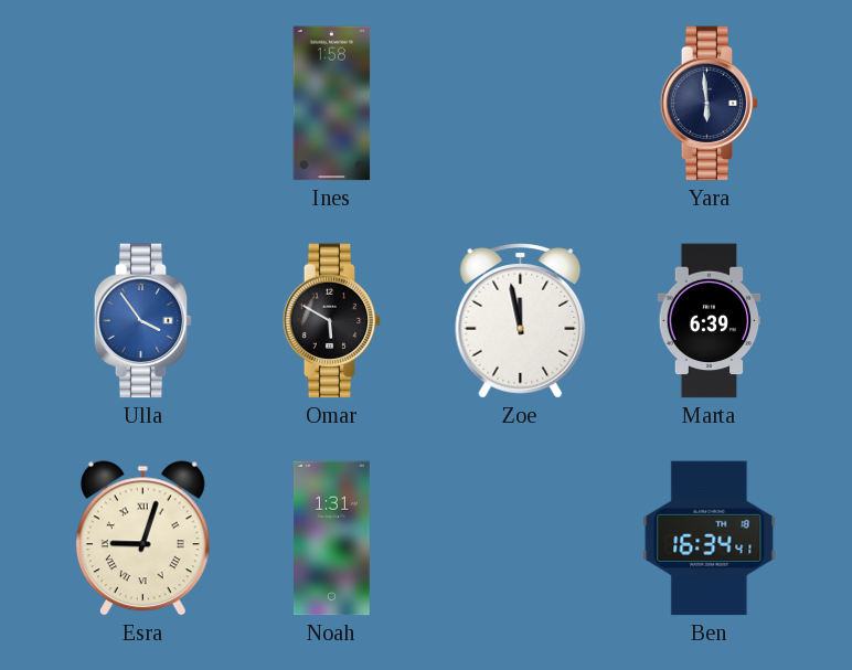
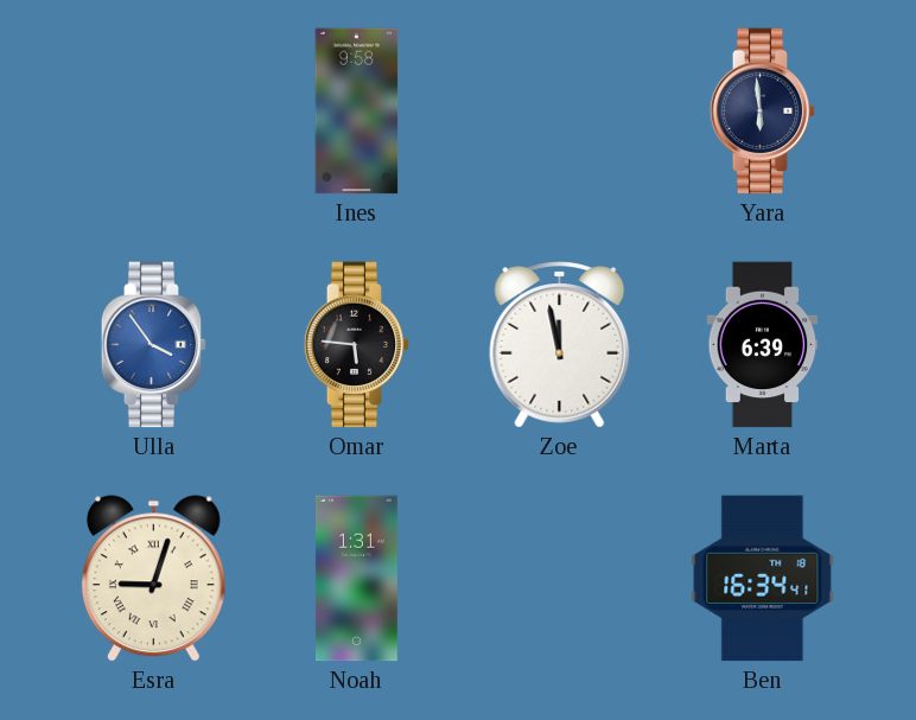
Ines: 1:58 -> 9:58
Omar: 5:50 -> 5:46
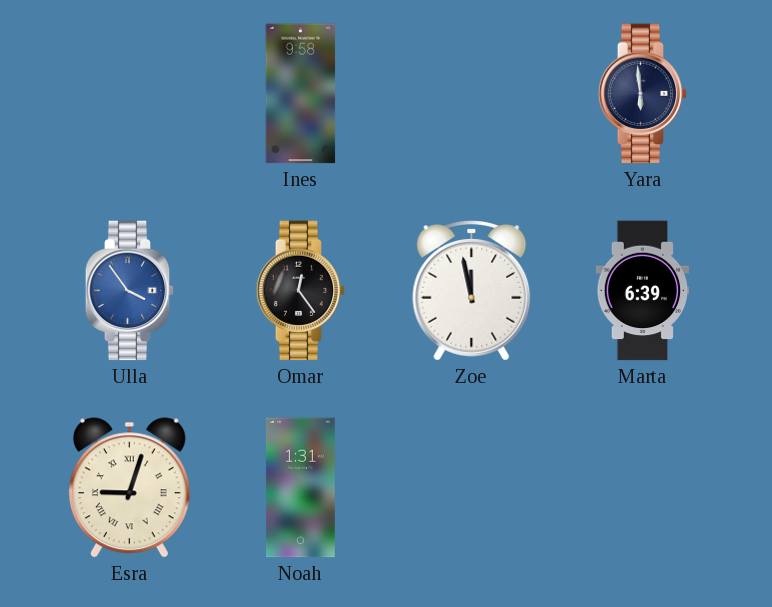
Omar: 5:46 -> 12:24
Ben: 16:34 -> none
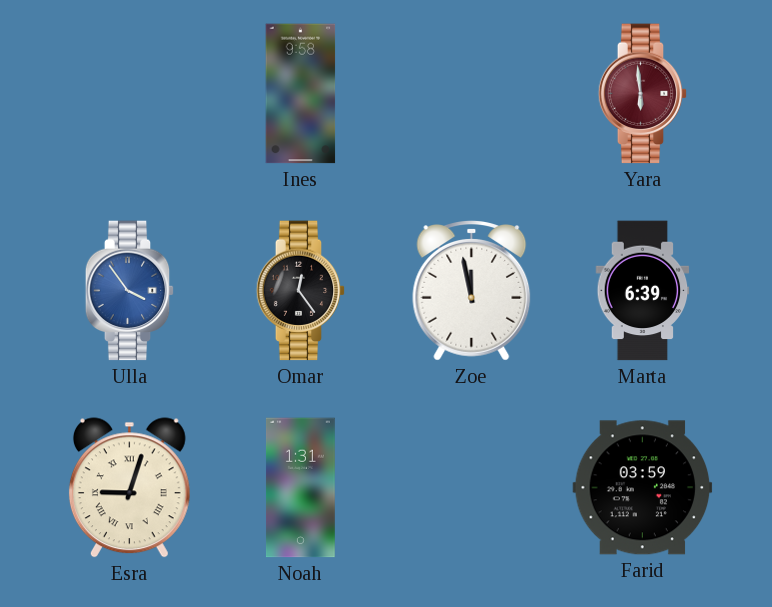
Yara dial: navy -> burgundy
Farid: none -> 03:59
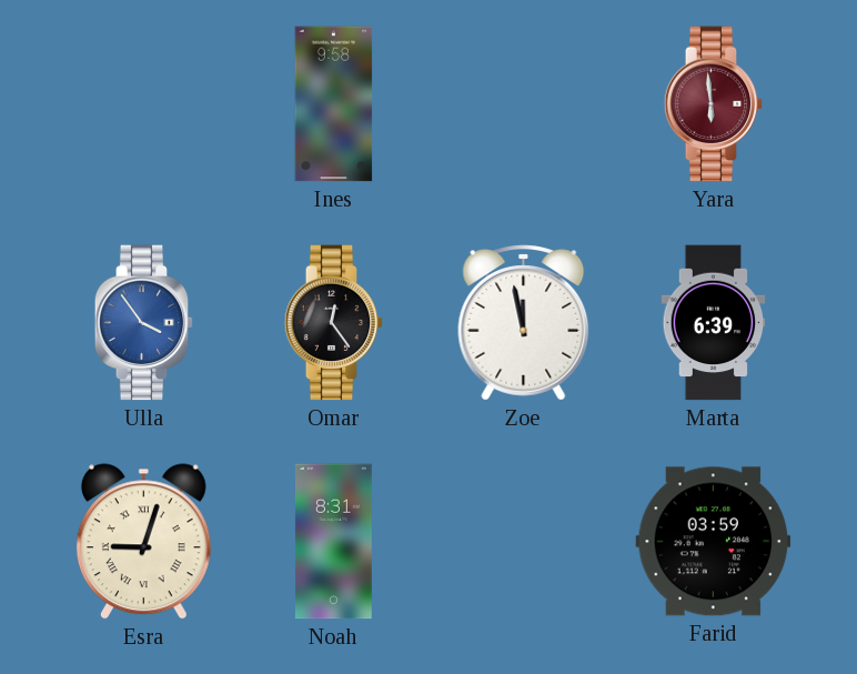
Noah: 1:31 -> 8:31
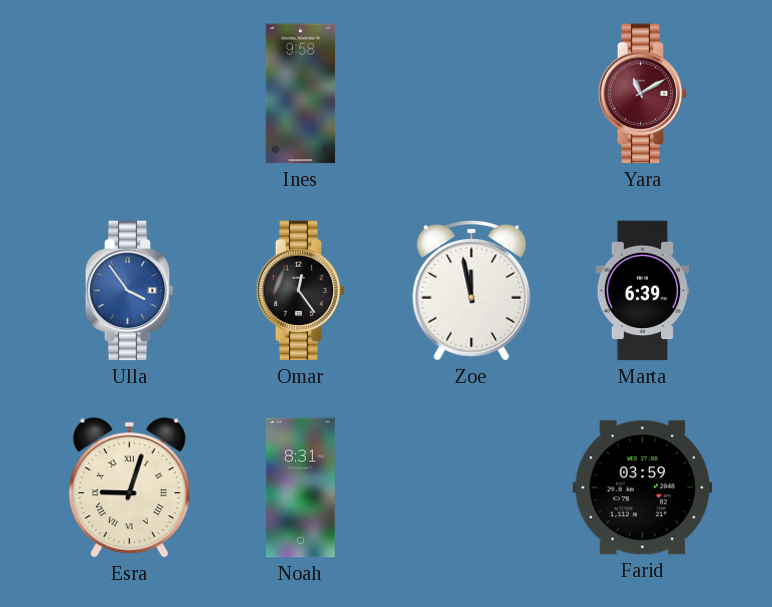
Yara: 5:59 -> 11:10
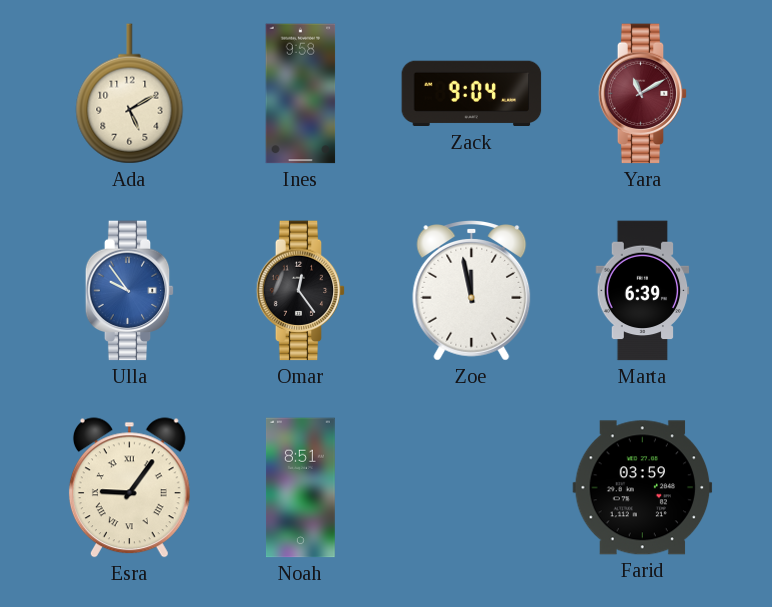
Ada: none -> 5:10
Zack: none -> 9:04
Ulla: 3:54 -> 9:54
Esra: 9:03 -> 9:06
Noah: 8:31 -> 8:51
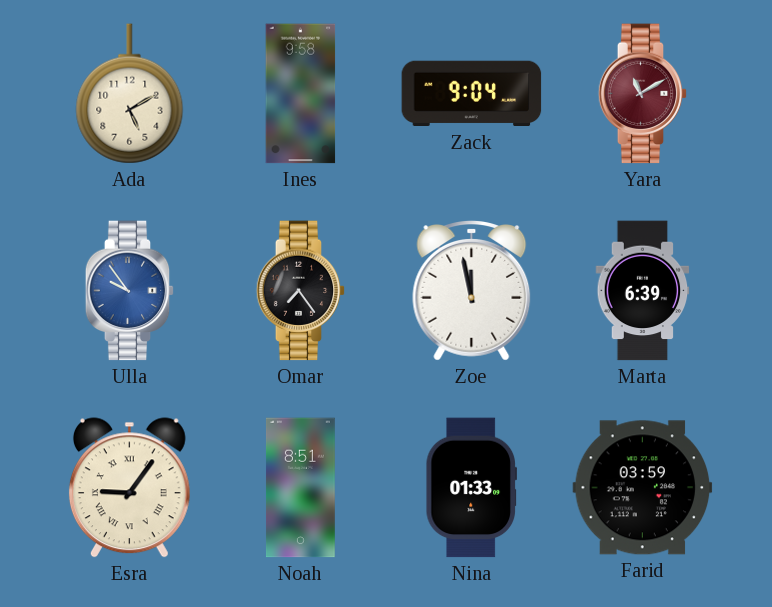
Omar: 12:24 -> 7:24
Nina: none -> 01:33
